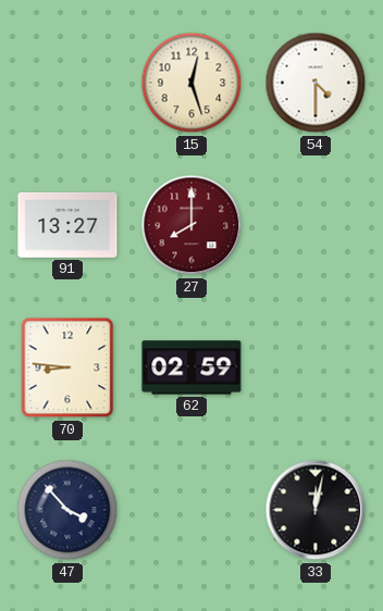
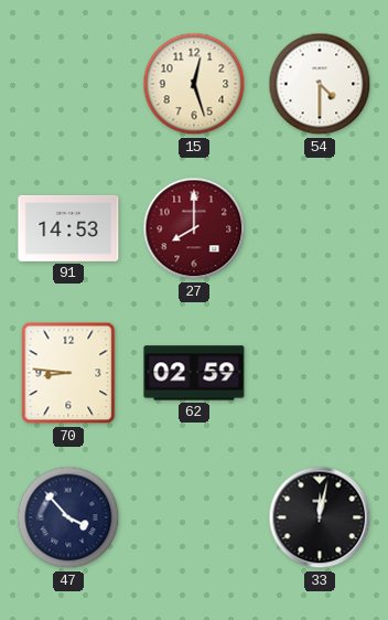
91: 13:27 -> 14:53
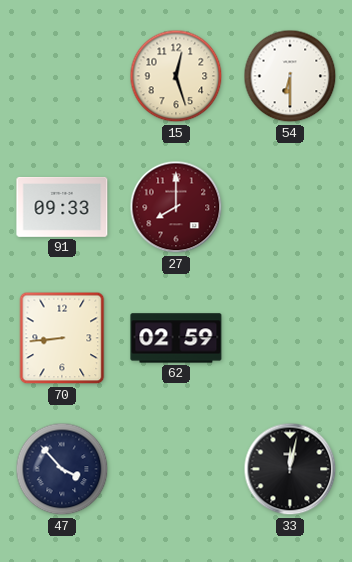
54: 4:30 -> 6:30
91: 14:53 -> 09:33
70: 8:46 -> 8:44
